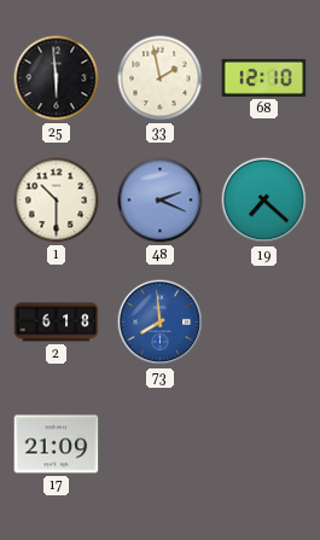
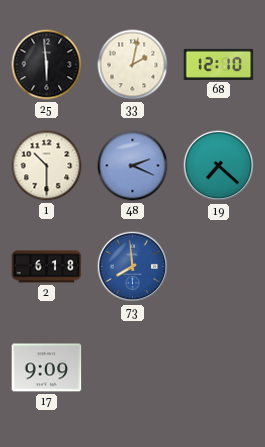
33: 1:58 -> 2:02
17: 21:09 -> 9:09
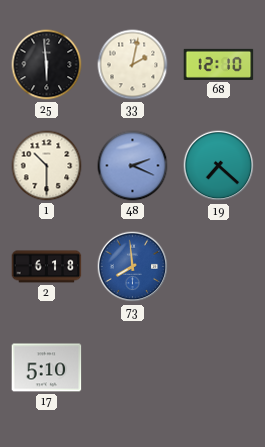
17: 9:09 -> 5:10
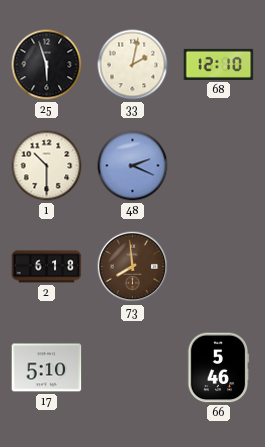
25: 5:59 -> 5:57
19: 7:22 -> none
73 dial: blue -> brown
66: none -> 5:46
